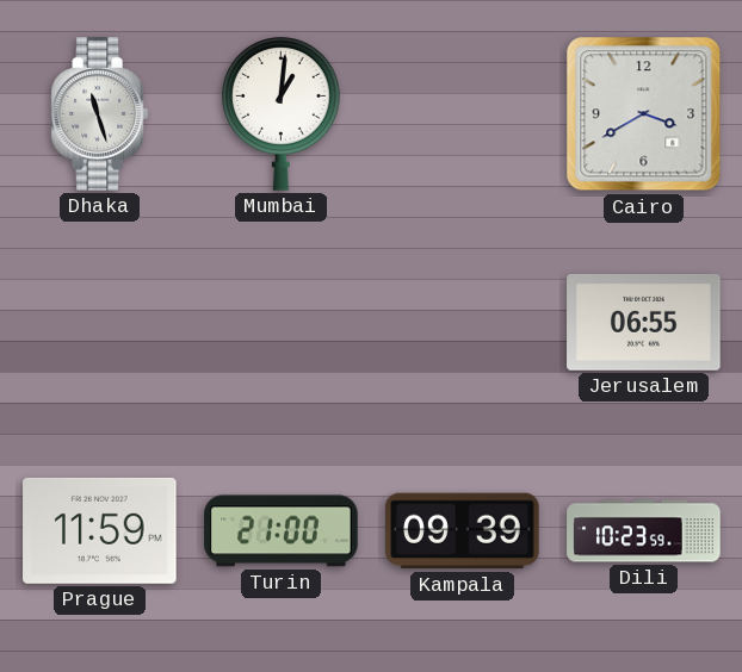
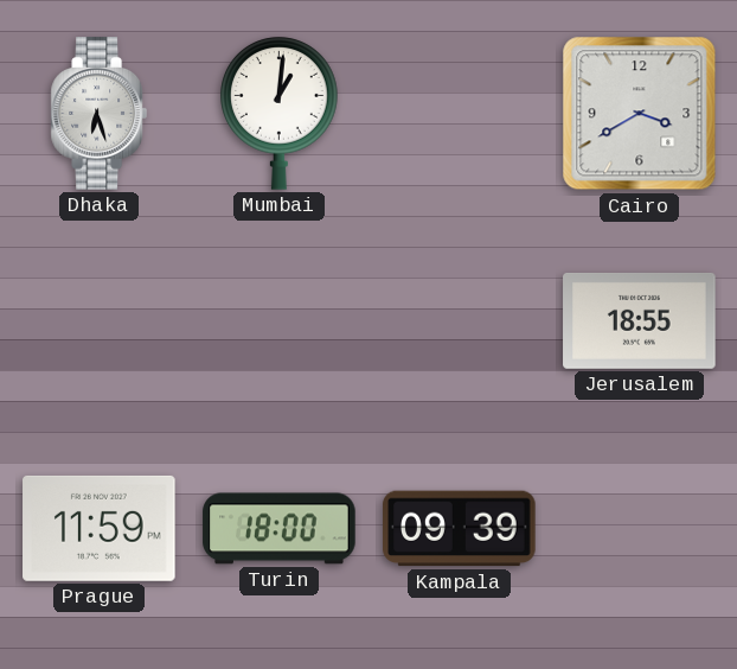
Dhaka: 11:27 -> 6:27
Jerusalem: 06:55 -> 18:55
Turin: 21:00 -> 18:00
Dili: 10:23 -> none
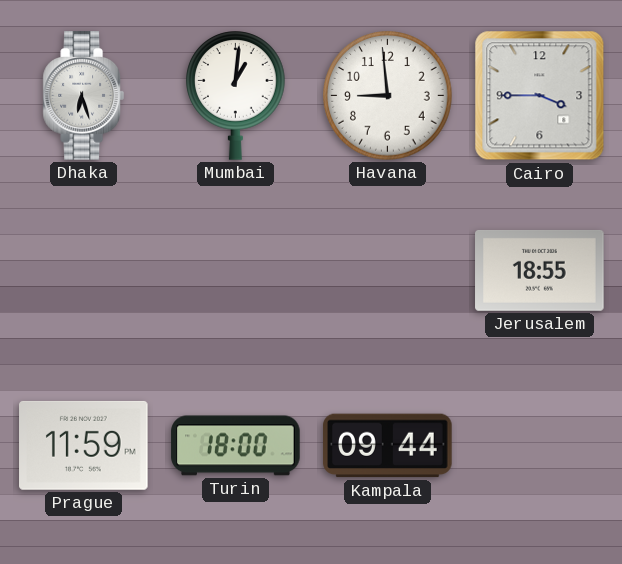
Havana: none -> 8:59
Cairo: 3:40 -> 3:45
Kampala: 09:39 -> 09:44
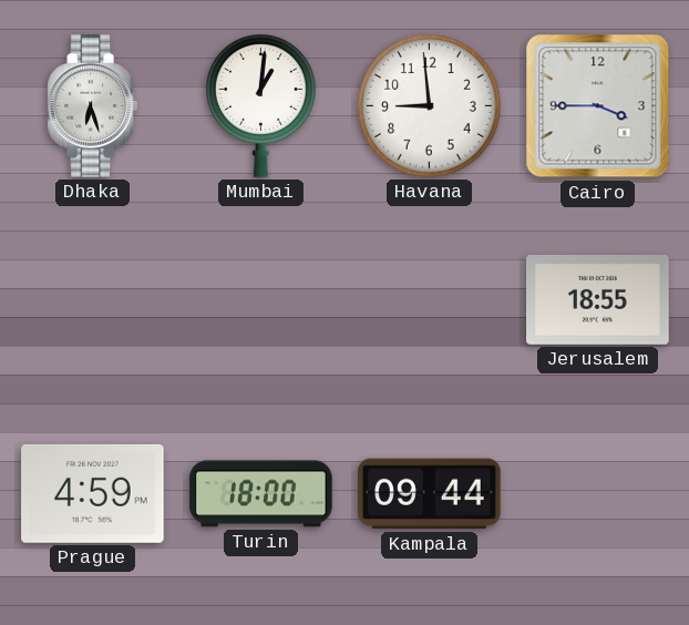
Prague: 11:59 -> 4:59
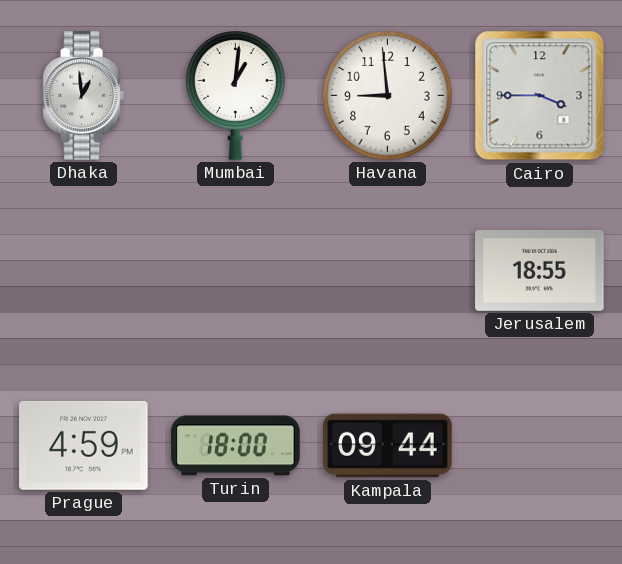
Dhaka: 6:27 -> 12:59
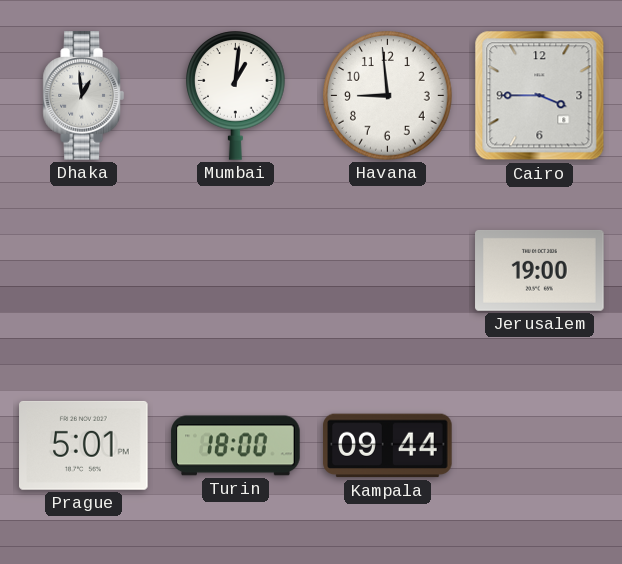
Jerusalem: 18:55 -> 19:00
Prague: 4:59 -> 5:01
